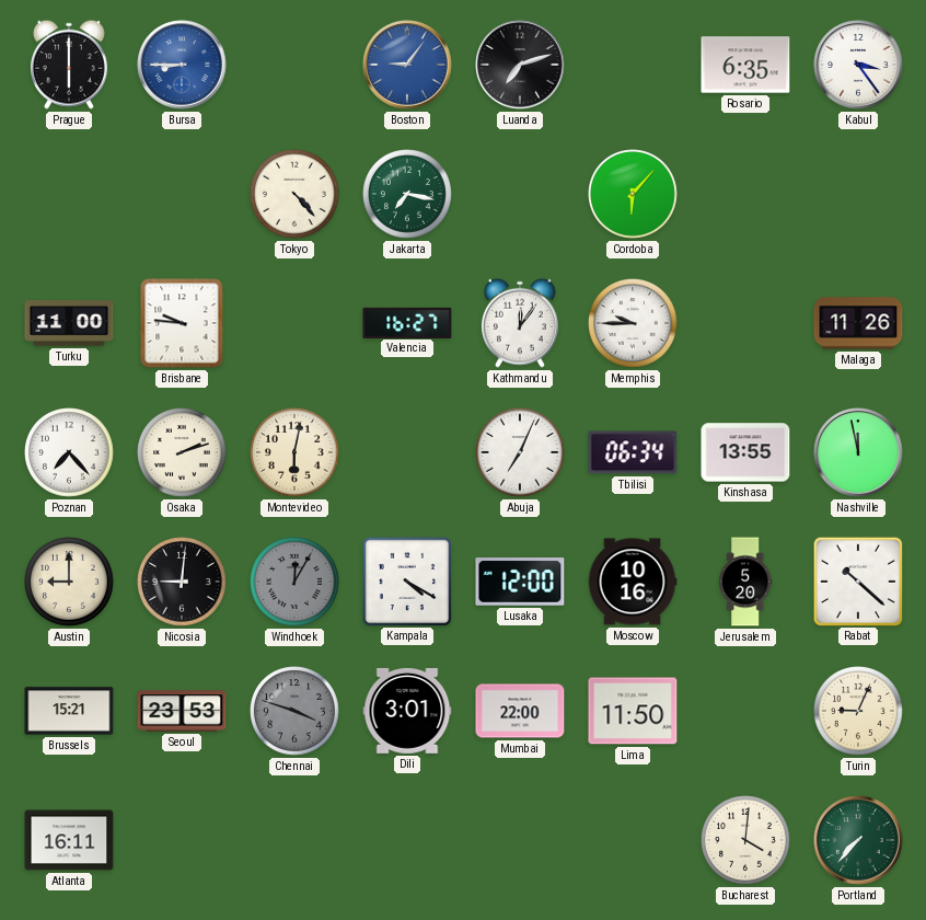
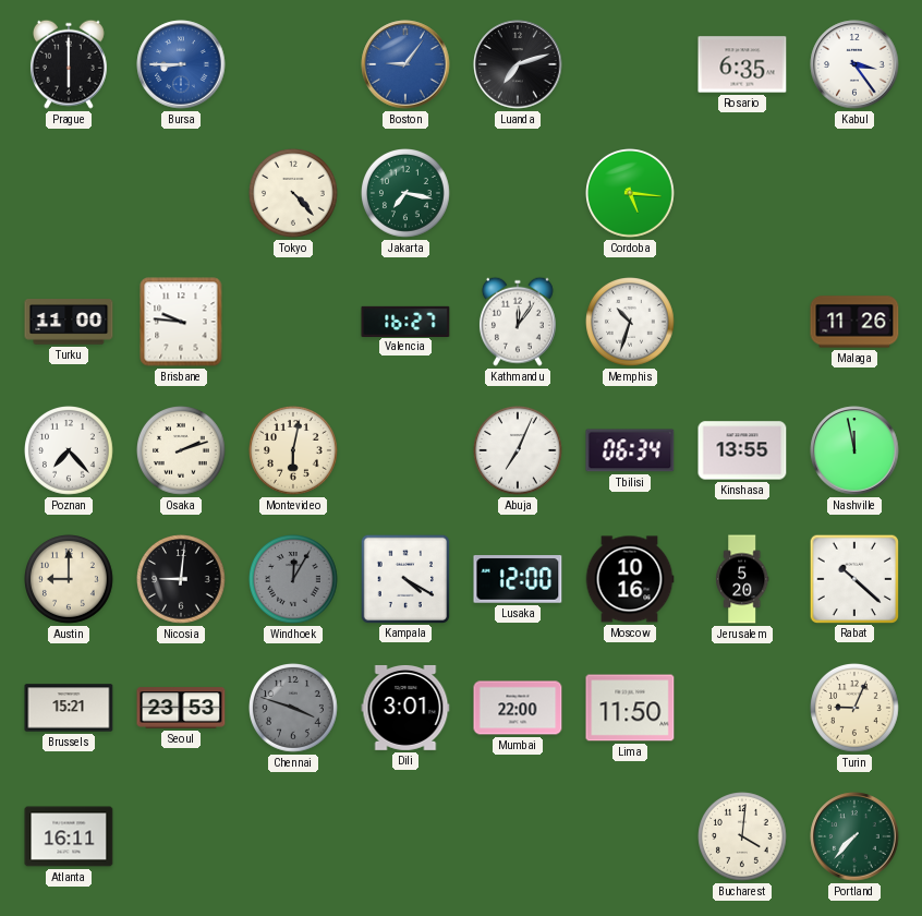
Cordoba: 6:07 -> 5:16
Memphis: 9:45 -> 10:33
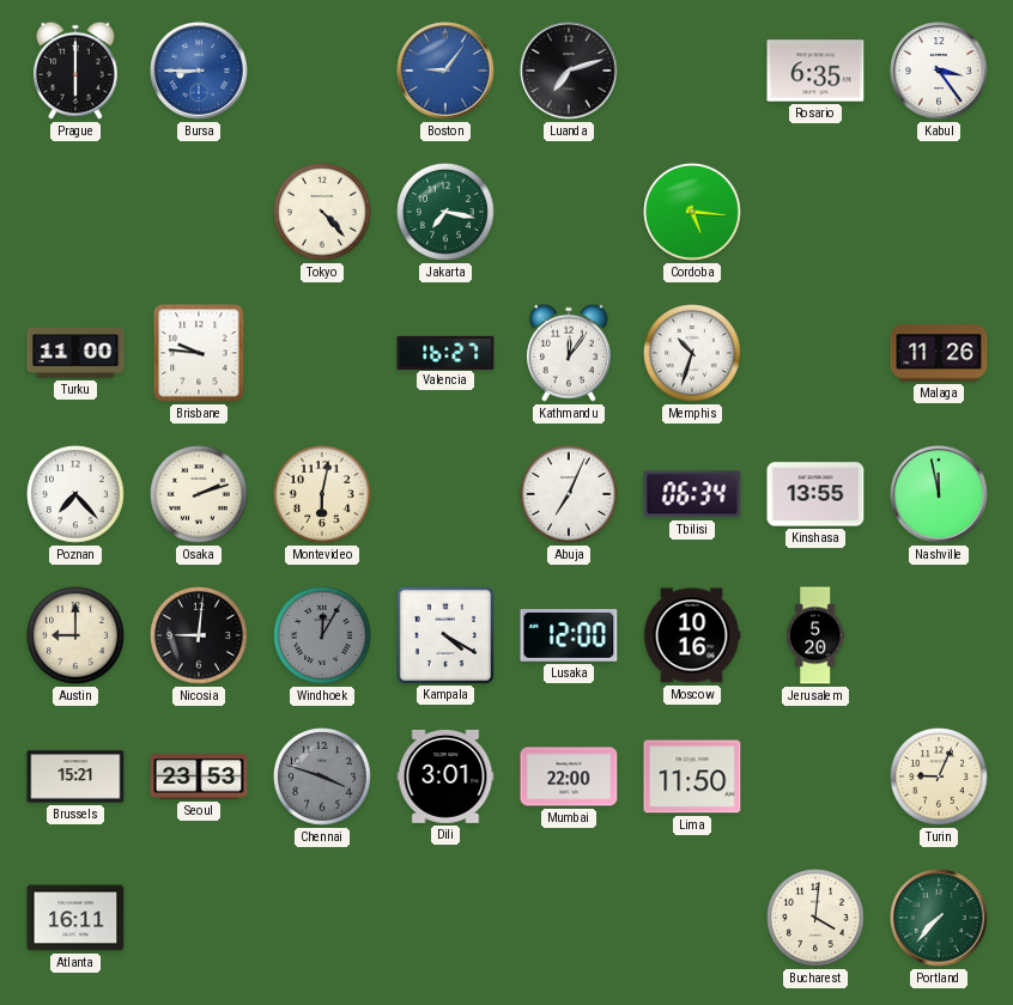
Rabat: 10:22 -> none
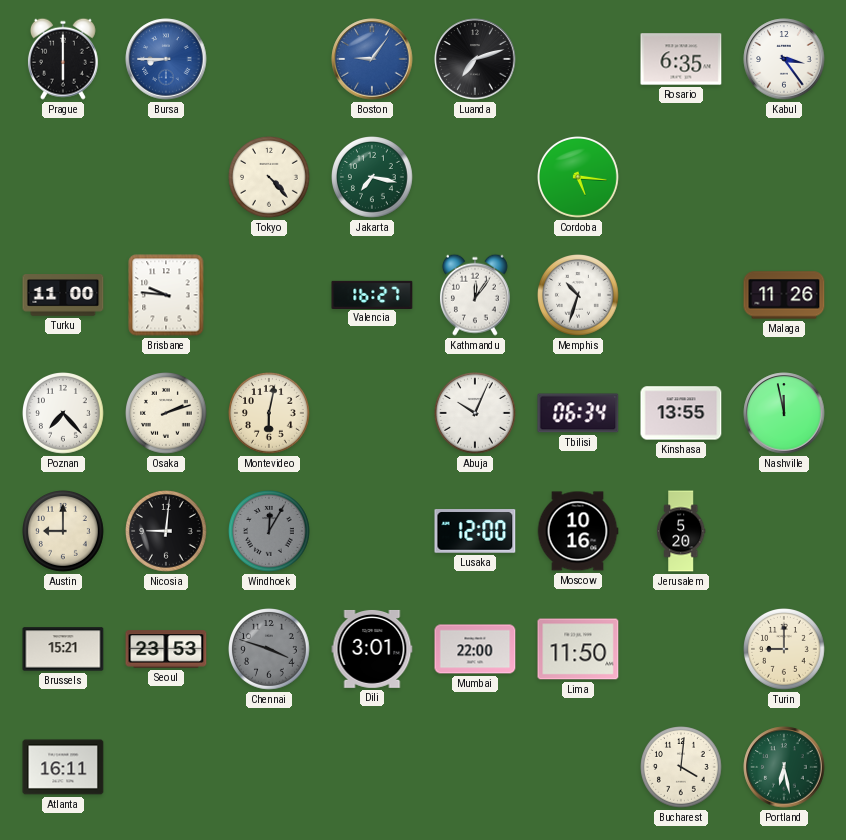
Abuja: 7:04 -> 10:04
Kampala: 4:20 -> none
Turin: 9:04 -> 9:00
Portland: 7:37 -> 6:28
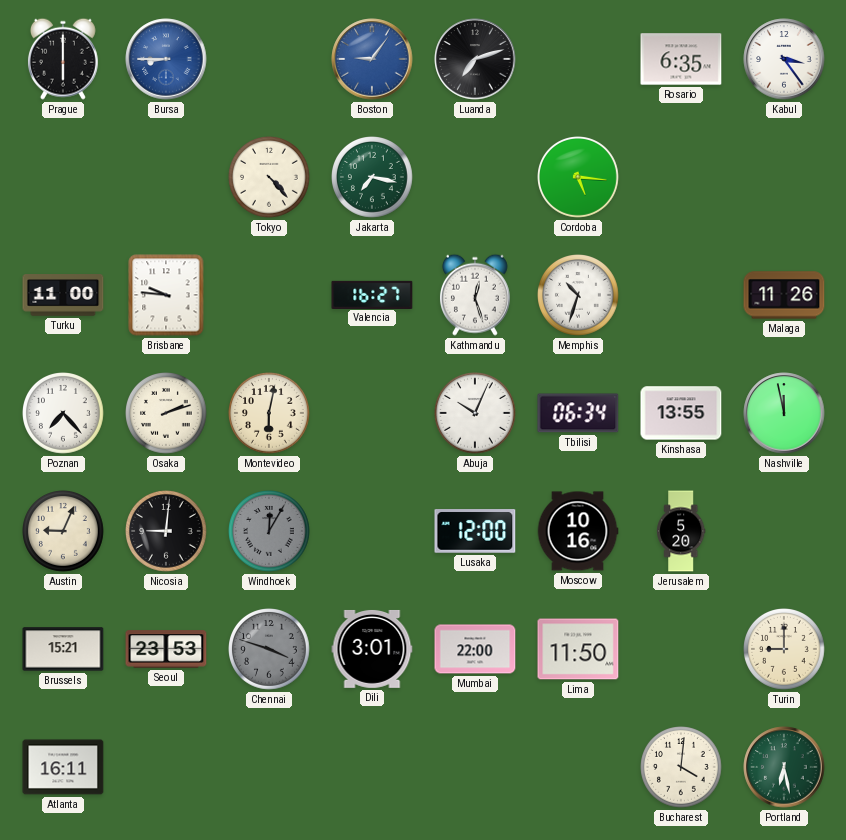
Kathmandu: 12:06 -> 12:27
Austin: 9:00 -> 9:04
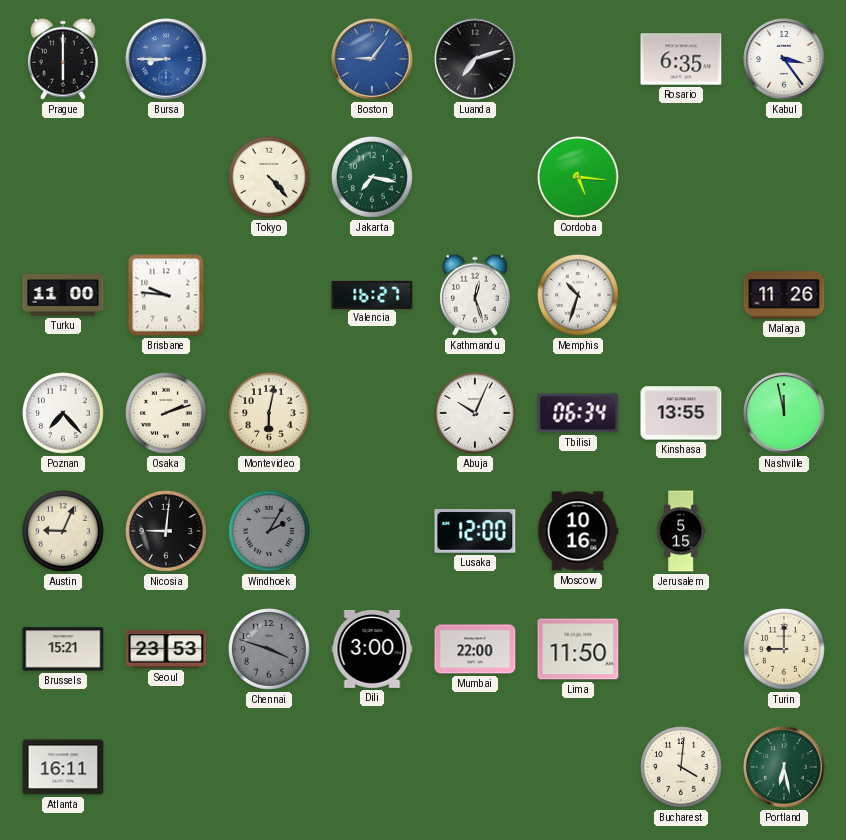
Windhoek: 12:05 -> 2:05
Jerusalem: 5:20 -> 5:15
Dili: 3:01 -> 3:00
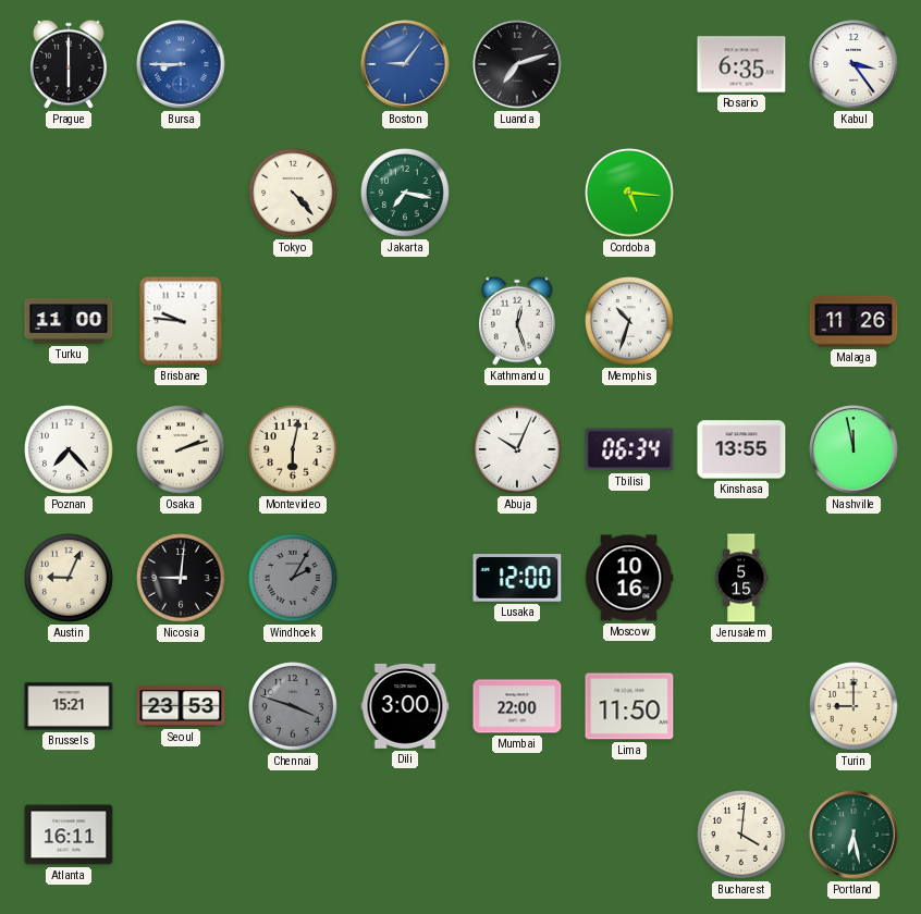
Valencia: 16:27 -> none
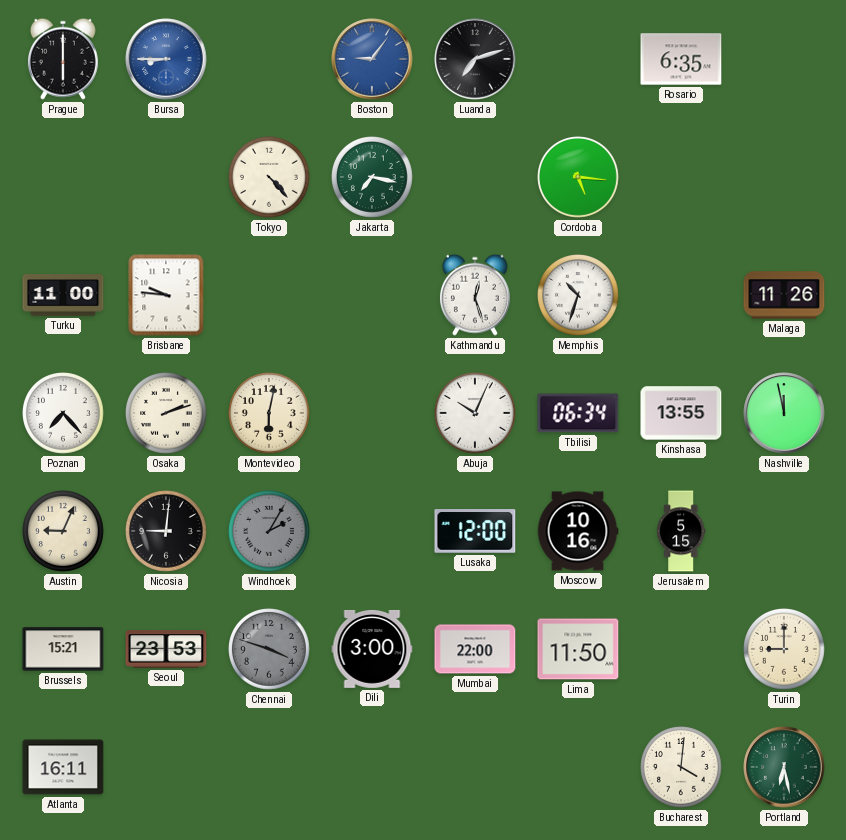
Kabul: 3:24 -> none
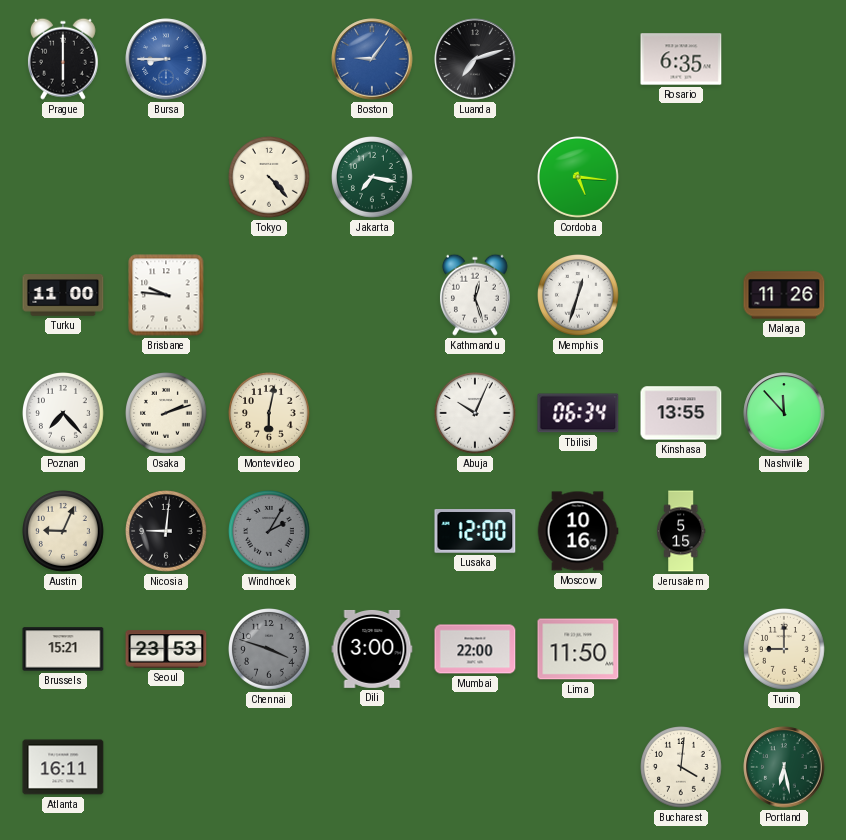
Memphis: 10:33 -> 12:33
Nashville: 11:58 -> 11:53
